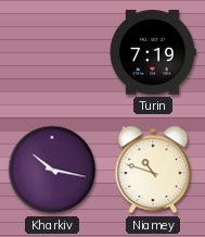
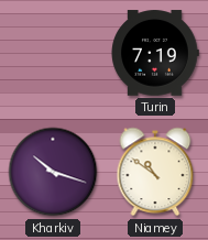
Kharkiv: 10:17 -> 10:18
Niamey: 10:48 -> 10:51
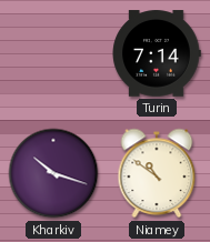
Turin: 7:19 -> 7:14
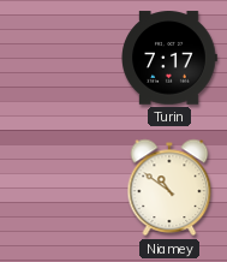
Turin: 7:14 -> 7:17
Kharkiv: 10:18 -> none
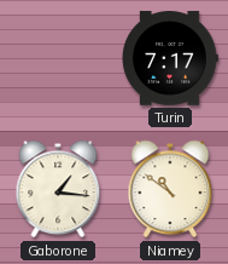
Gaborone: none -> 1:16
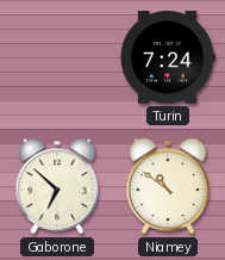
Turin: 7:17 -> 7:24
Gaborone: 1:16 -> 6:52
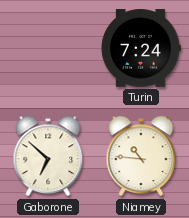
Niamey: 10:51 -> 10:46
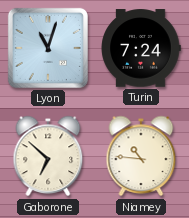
Lyon: none -> 11:03
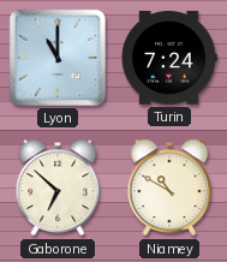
Lyon: 11:03 -> 11:00
Niamey: 10:46 -> 10:50
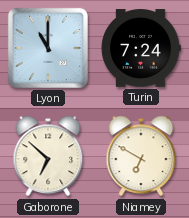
Niamey: 10:50 -> 6:50
